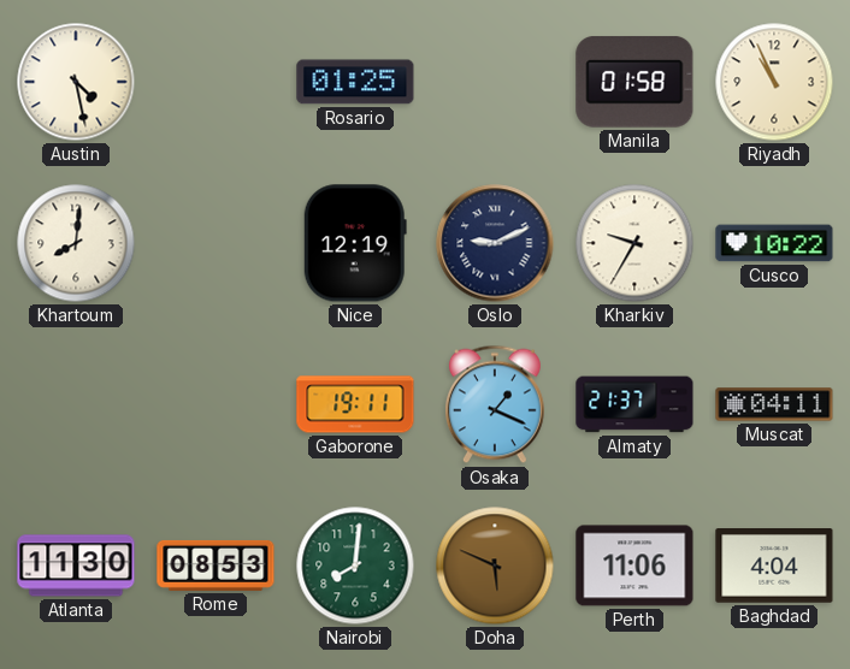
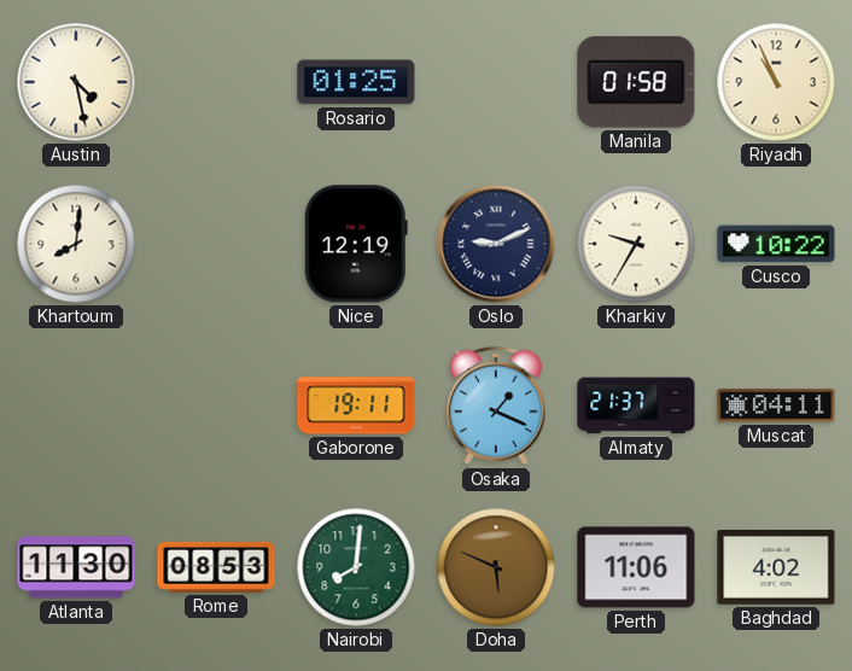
Baghdad: 4:04 -> 4:02
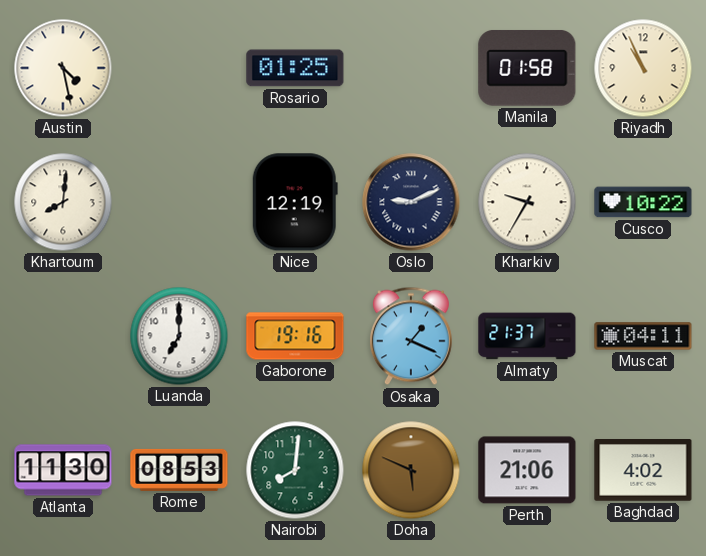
Luanda: none -> 7:00
Gaborone: 19:11 -> 19:16
Perth: 11:06 -> 21:06
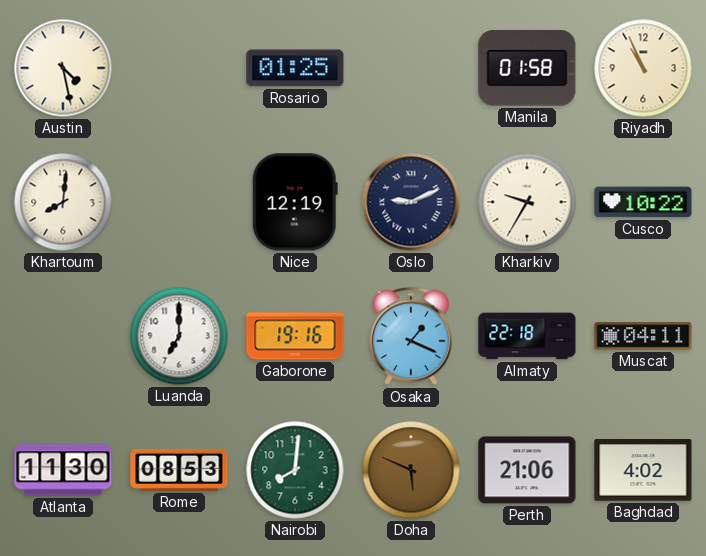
Almaty: 21:37 -> 22:18
